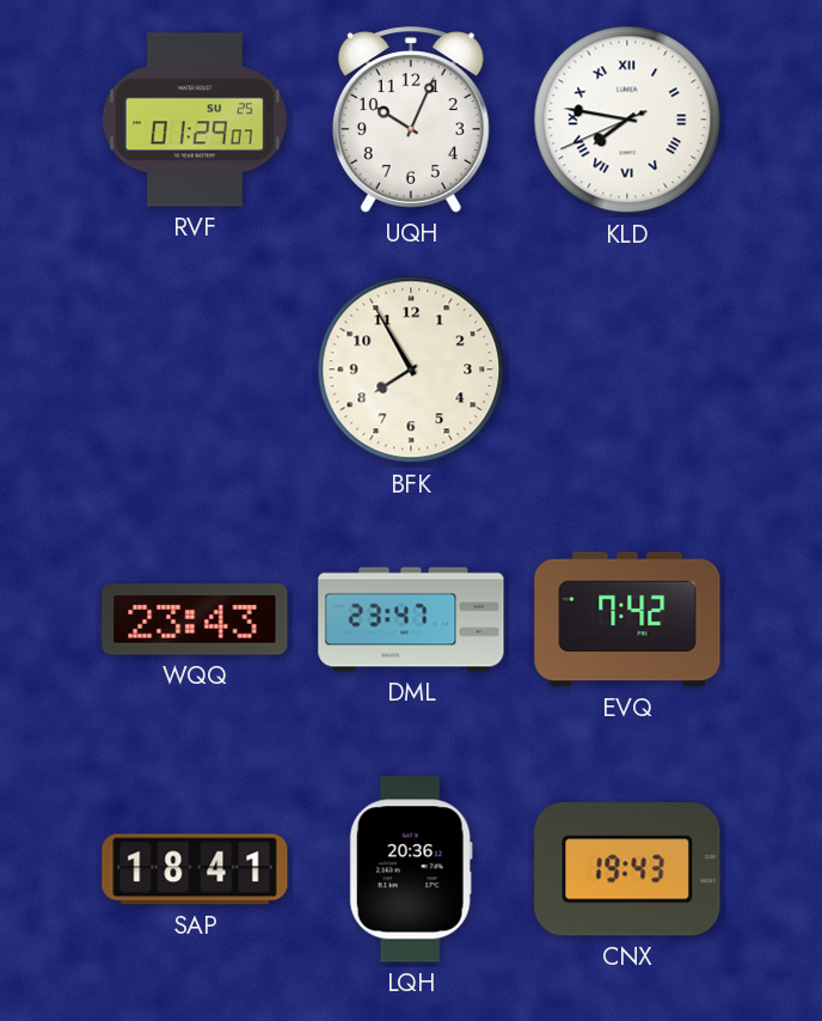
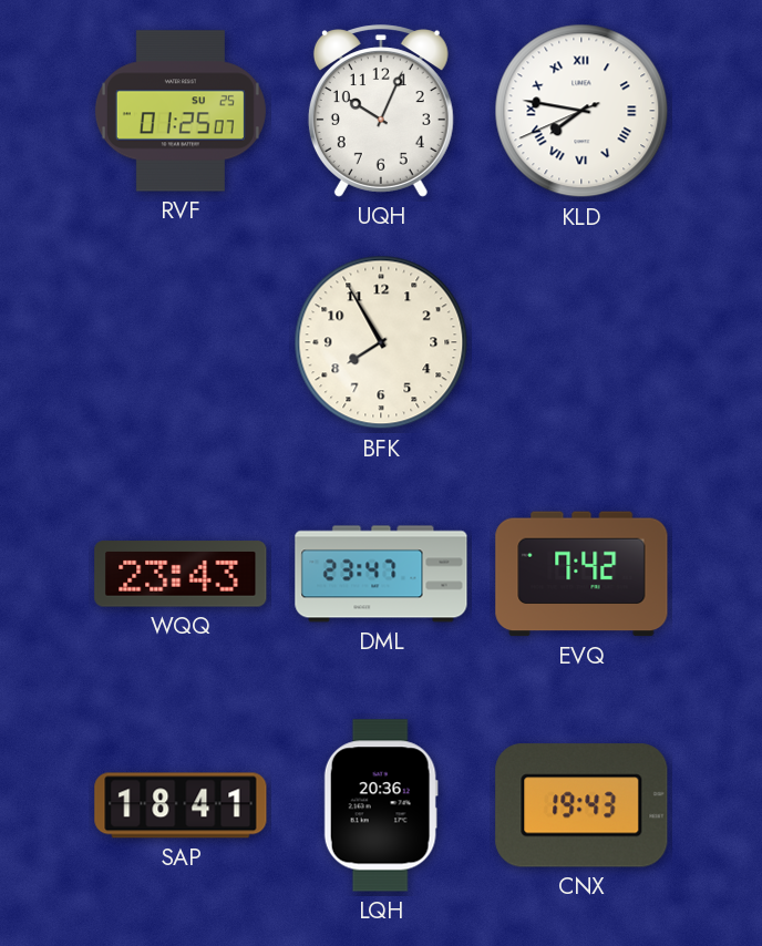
RVF: 01:29 -> 01:25
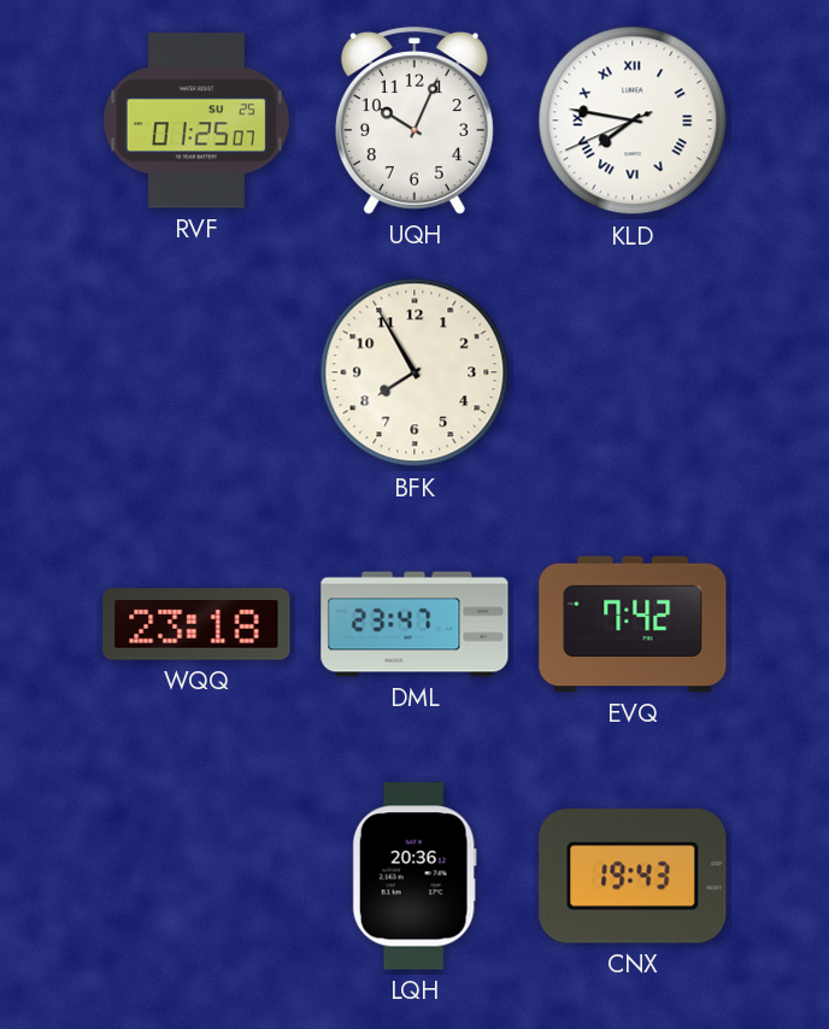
WQQ: 23:43 -> 23:18
SAP: 18:41 -> none
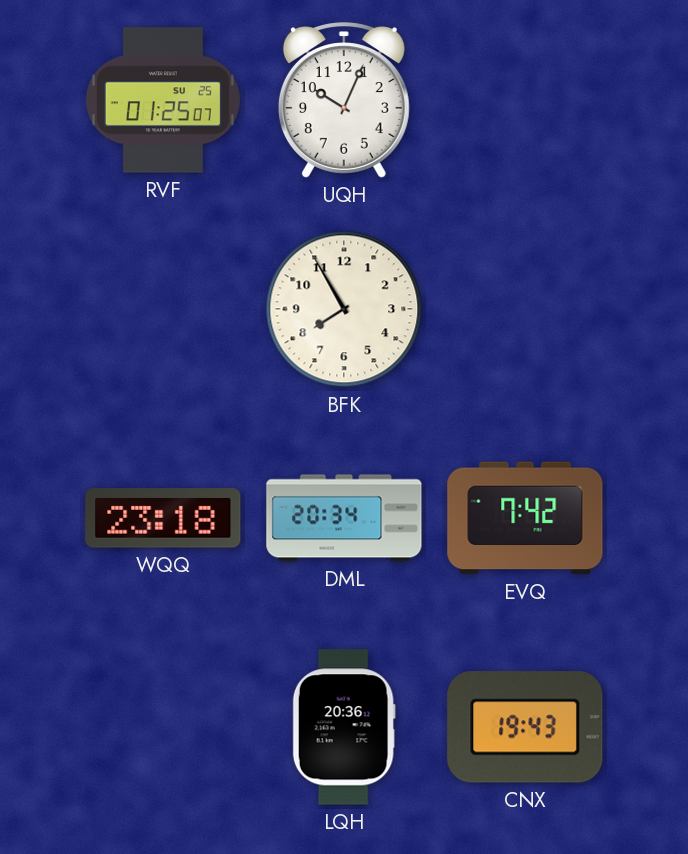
KLD: 7:46 -> none
DML: 23:47 -> 20:34
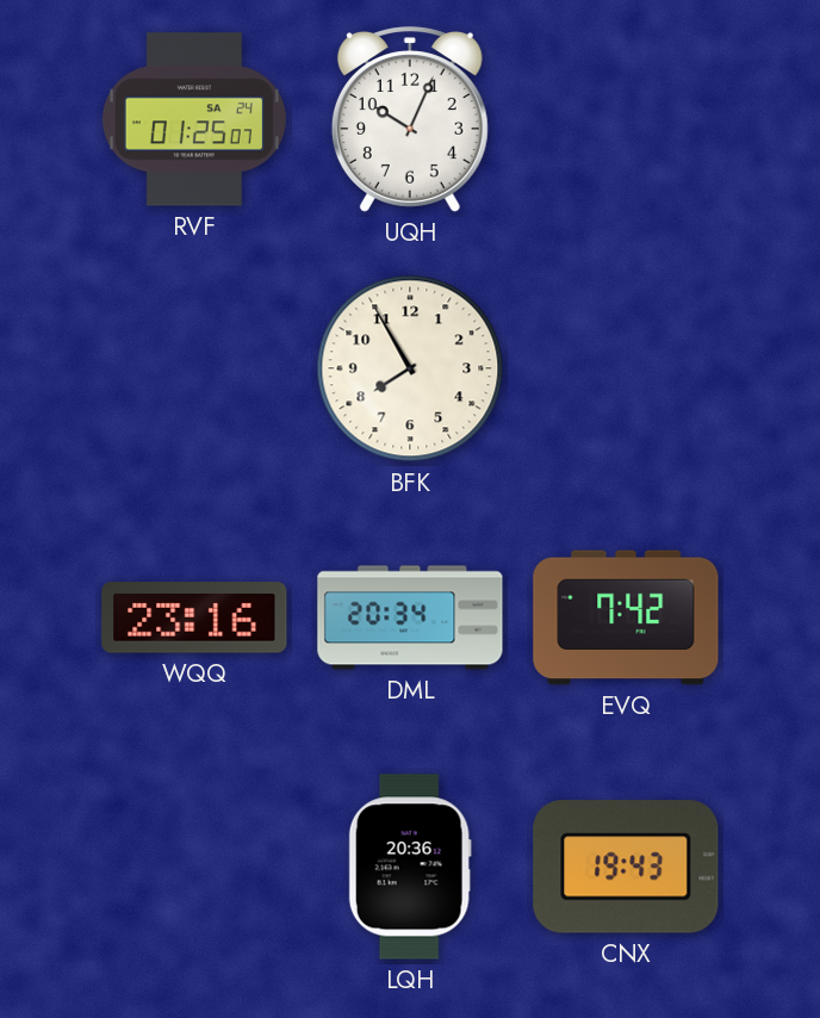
RVF date: SU 25 -> SA 24
WQQ: 23:18 -> 23:16
